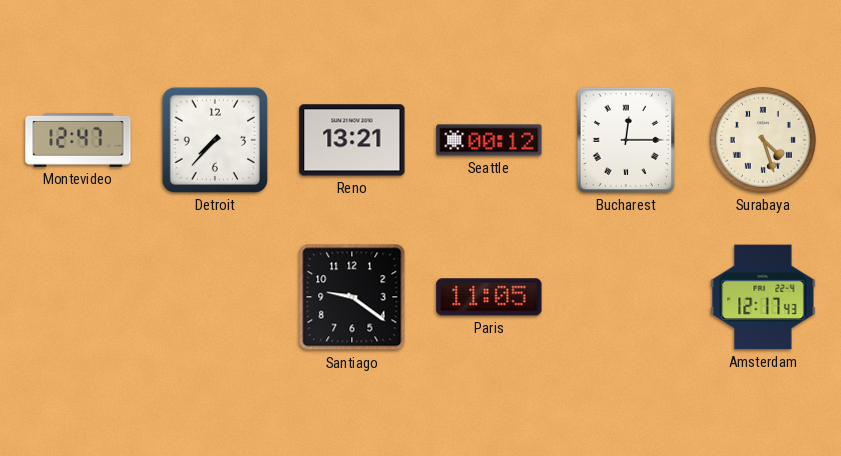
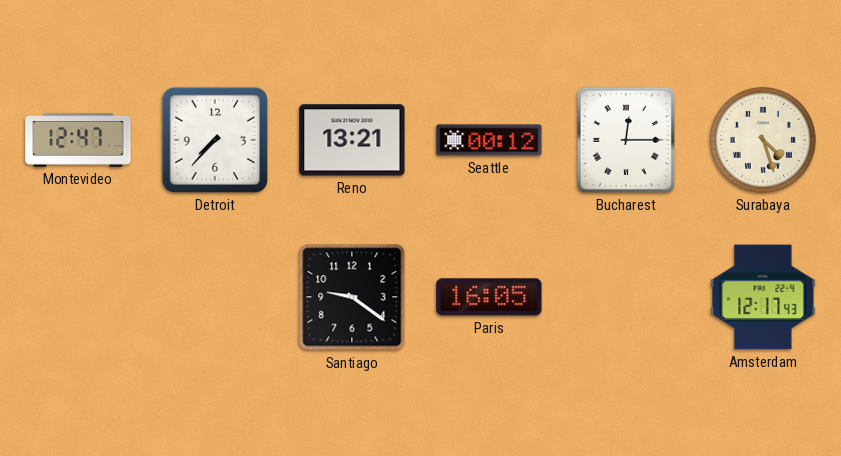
Paris: 11:05 -> 16:05
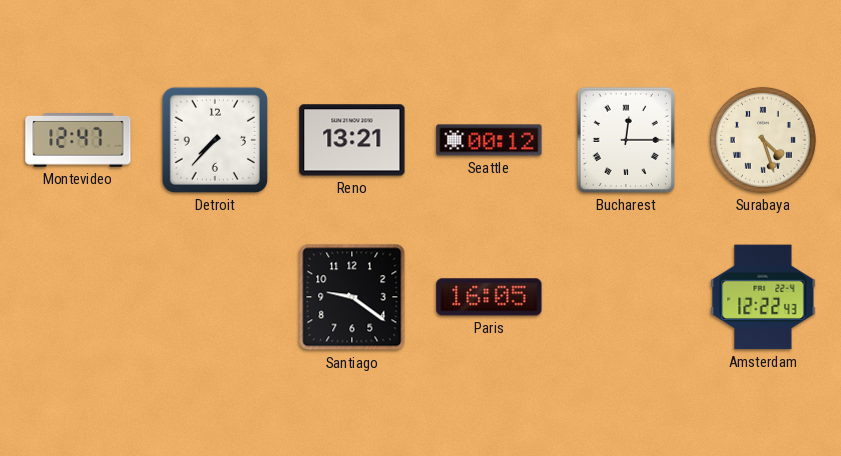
Amsterdam: 12:17 -> 12:22
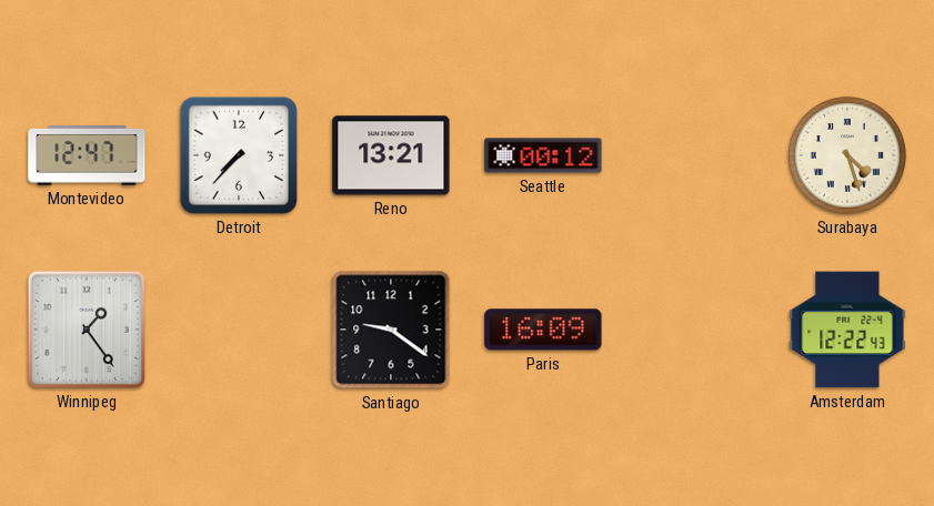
Bucharest: 12:15 -> none
Winnipeg: none -> 1:24
Paris: 16:05 -> 16:09
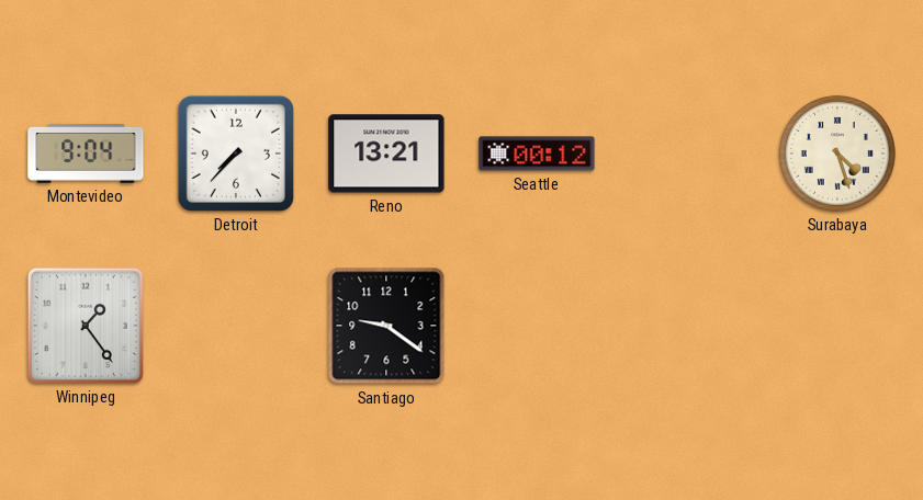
Montevideo: 12:47 -> 9:04
Paris: 16:09 -> none
Amsterdam: 12:22 -> none
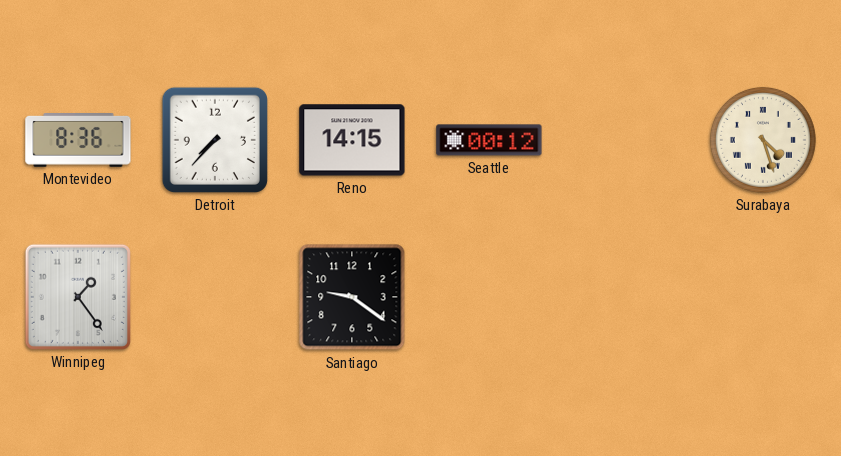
Montevideo: 9:04 -> 8:36
Reno: 13:21 -> 14:15
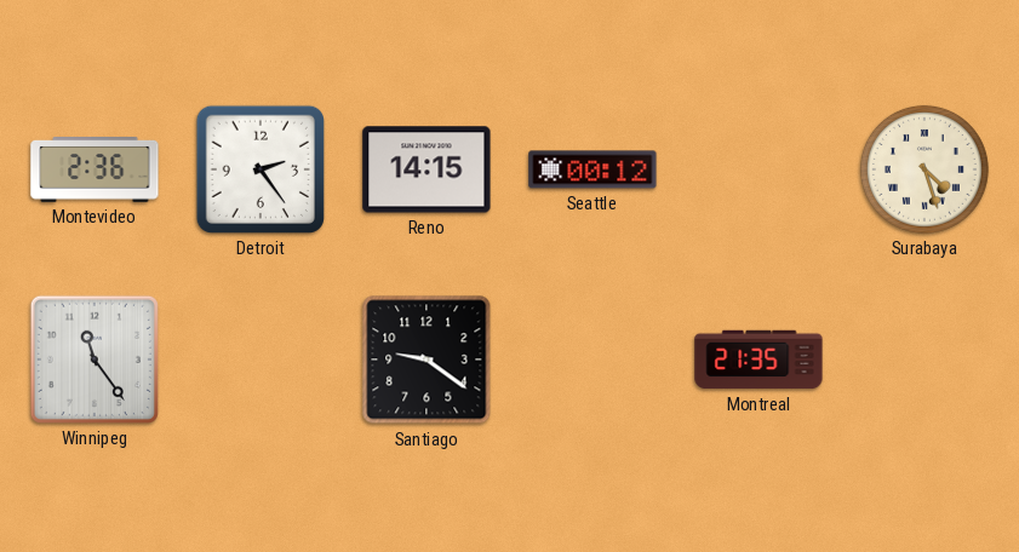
Montevideo: 8:36 -> 2:36
Detroit: 7:37 -> 2:24
Winnipeg: 1:24 -> 11:24
Montreal: none -> 21:35
